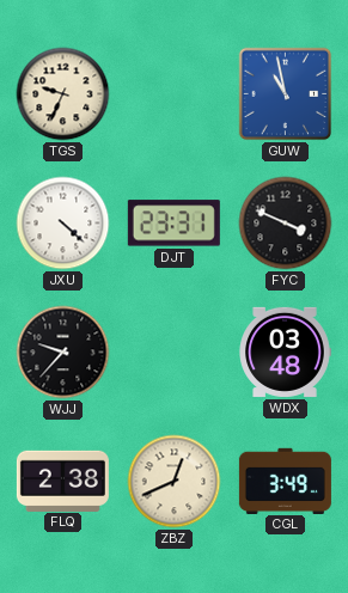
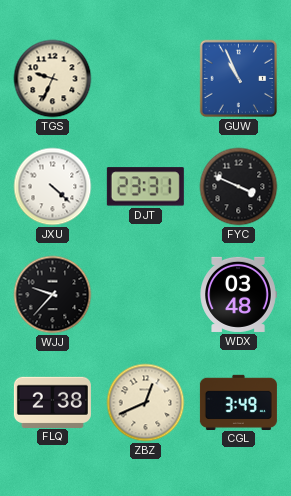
GUW: 10:58 -> 10:56
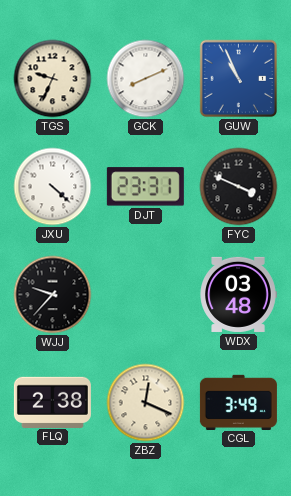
GCK: none -> 8:11
ZBZ: 12:41 -> 12:19
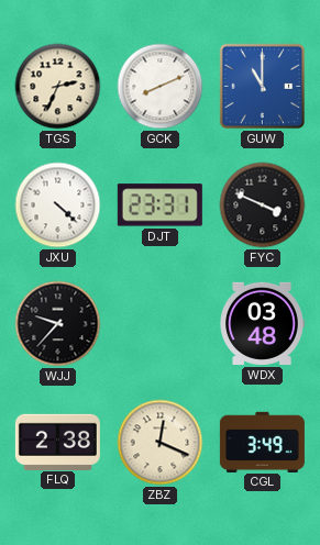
TGS: 9:34 -> 2:34
GUW: 10:56 -> 11:00
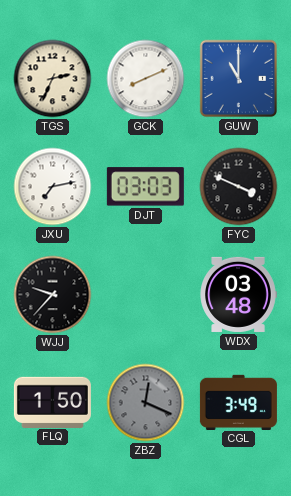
JXU: 4:22 -> 7:13
DJT: 23:31 -> 03:03
FLQ: 2:38 -> 1:50
ZBZ dial: cream -> grey
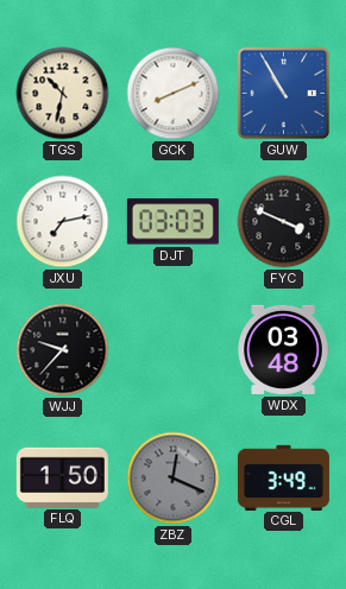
TGS: 2:34 -> 10:32
GUW: 11:00 -> 10:55
